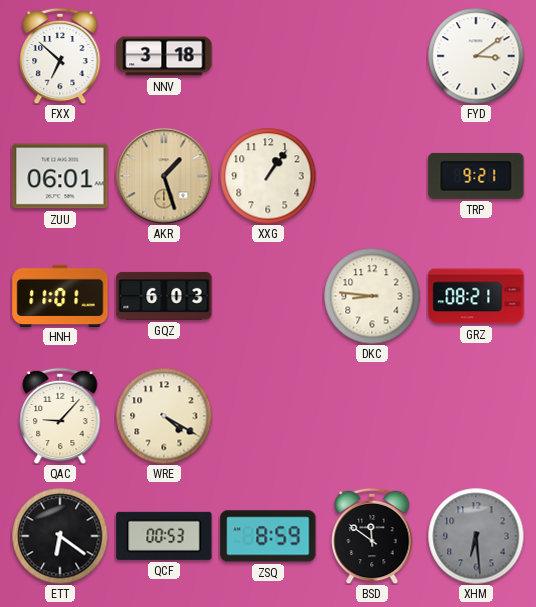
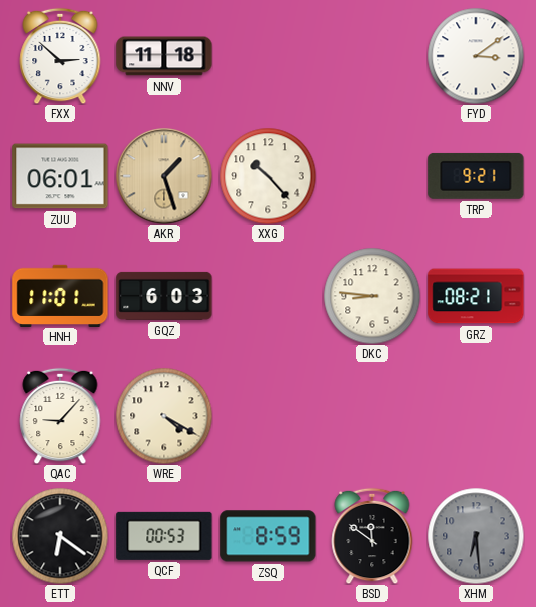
FXX: 6:52 -> 2:52
NNV: 3:18 -> 11:18
XXG: 1:06 -> 10:23
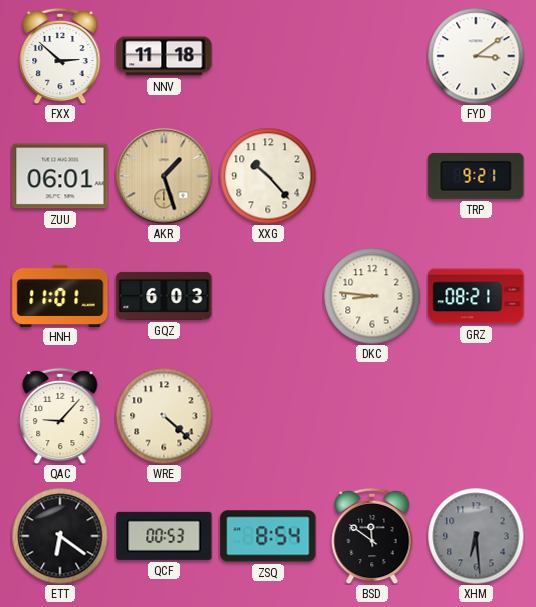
WRE: 4:20 -> 4:22
ZSQ: 8:59 -> 8:54
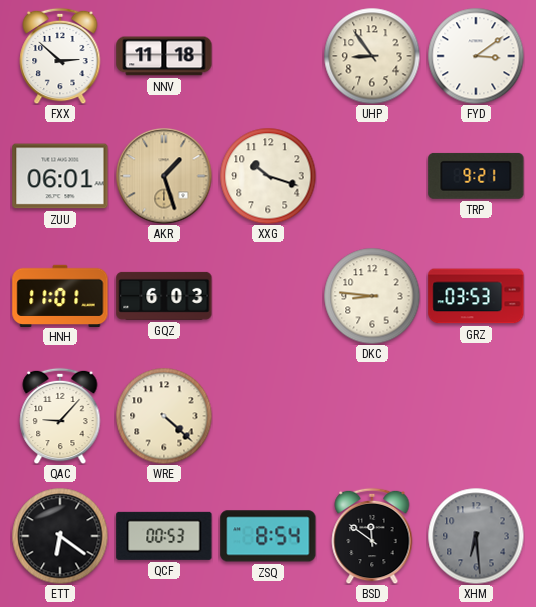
UHP: none -> 8:54
XXG: 10:23 -> 10:18
GRZ: 08:21 -> 03:53
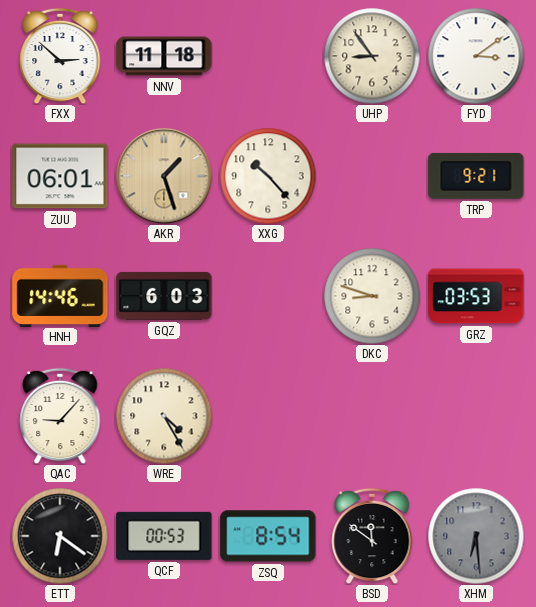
XXG: 10:18 -> 10:23
HNH: 11:01 -> 14:46
DKC: 8:46 -> 8:48
WRE: 4:22 -> 4:25
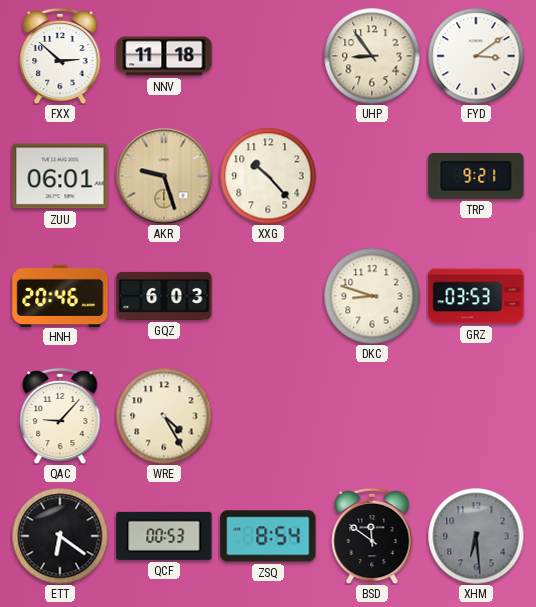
AKR: 1:27 -> 9:27
HNH: 14:46 -> 20:46
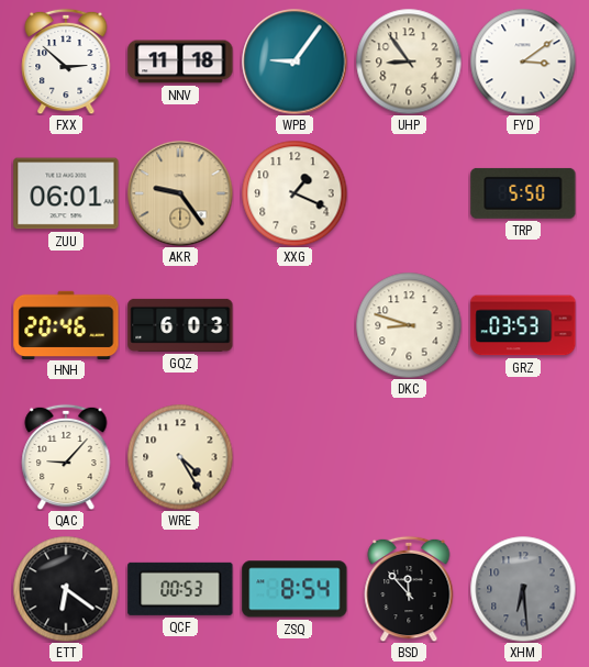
WPB: none -> 9:06
AKR: 9:27 -> 9:24
XXG: 10:23 -> 1:19
TRP: 9:21 -> 5:50
BSD: 11:51 -> 11:53
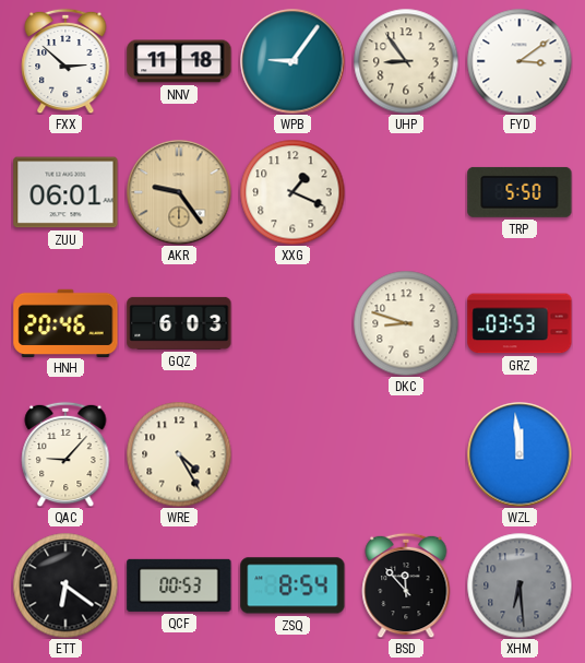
WZL: none -> 11:59
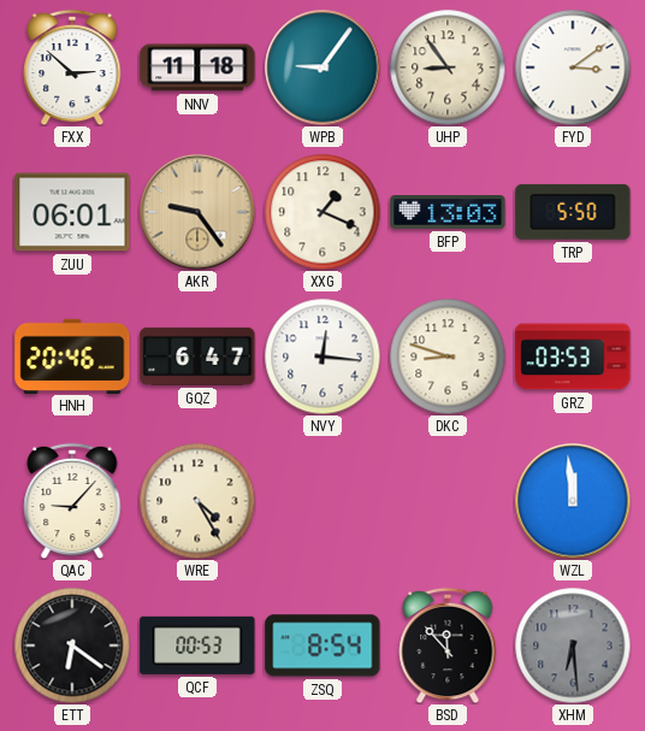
BFP: none -> 13:03
GQZ: 6:03 -> 6:47
NVY: none -> 12:16
